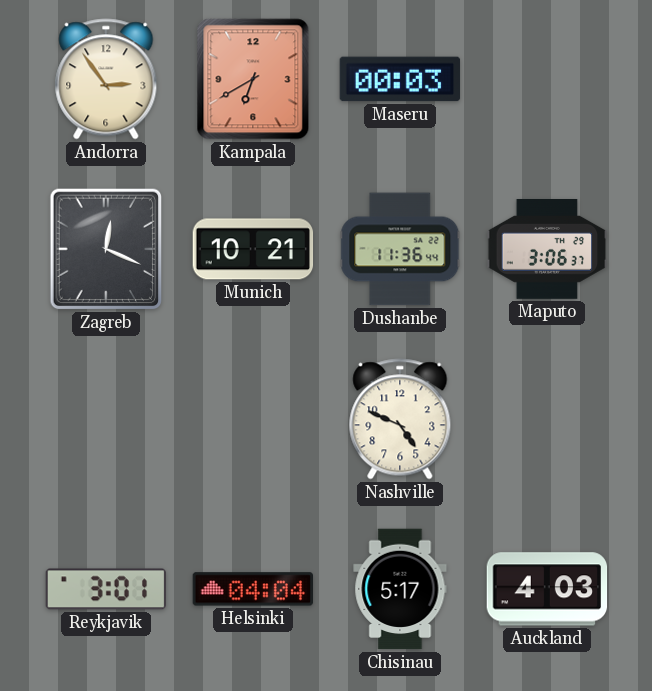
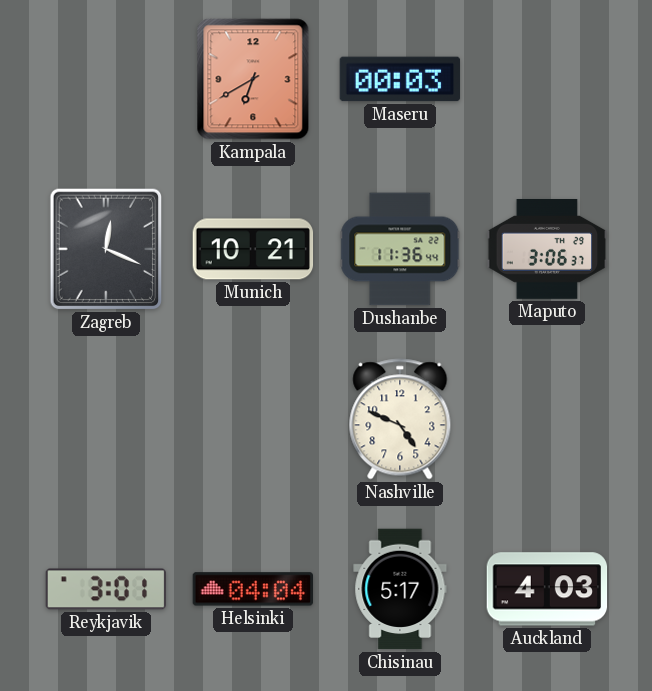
Andorra: 2:54 -> none
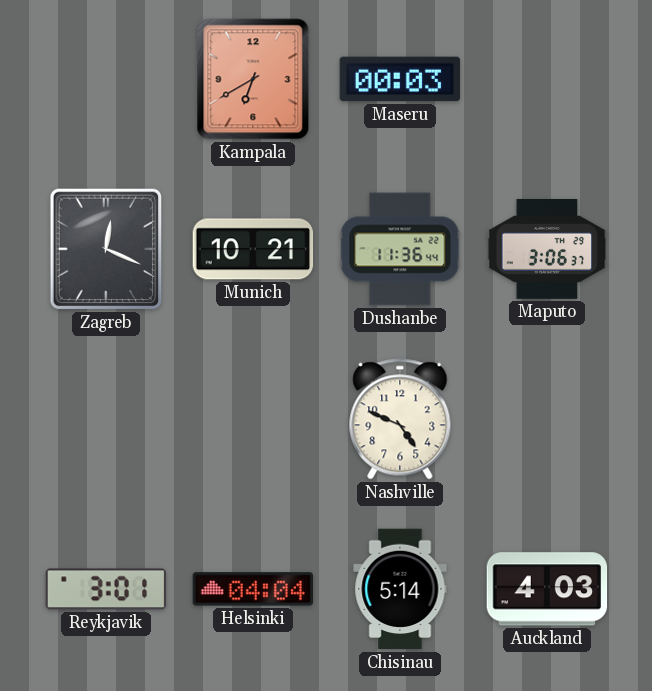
Chisinau: 5:17 -> 5:14
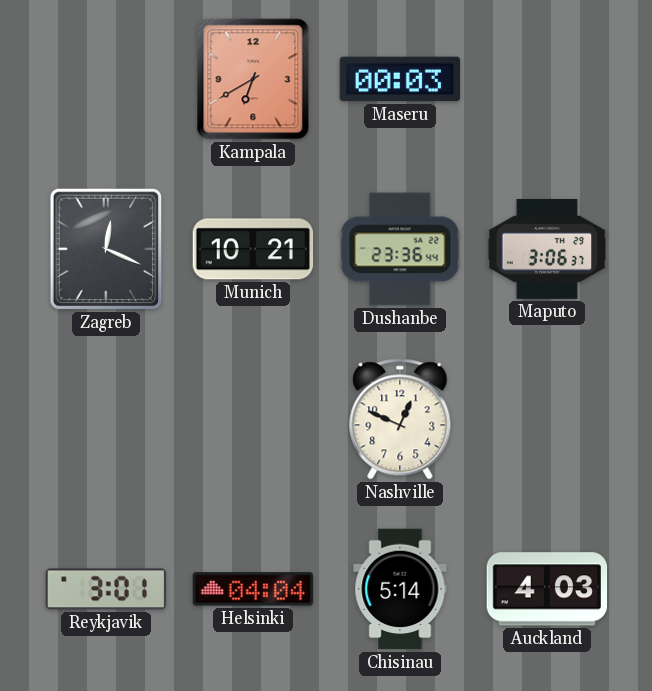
Dushanbe: 11:36 -> 23:36
Nashville: 4:49 -> 12:49
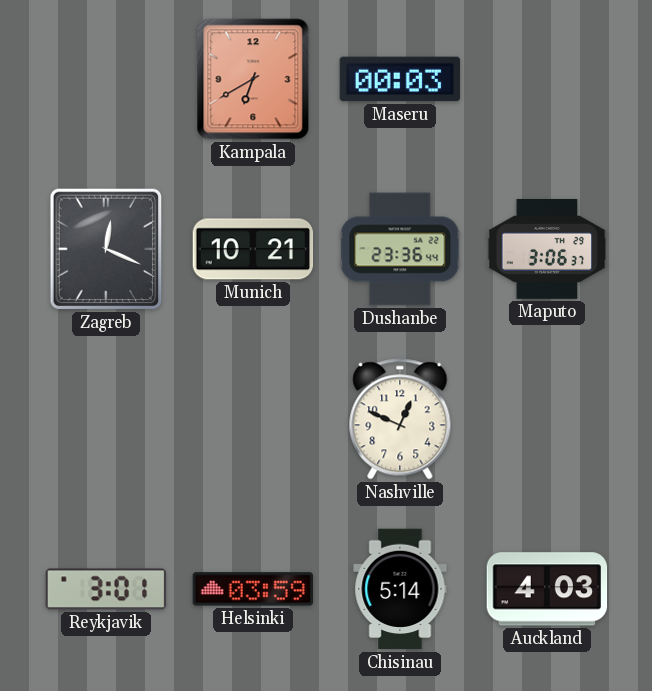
Helsinki: 04:04 -> 03:59
